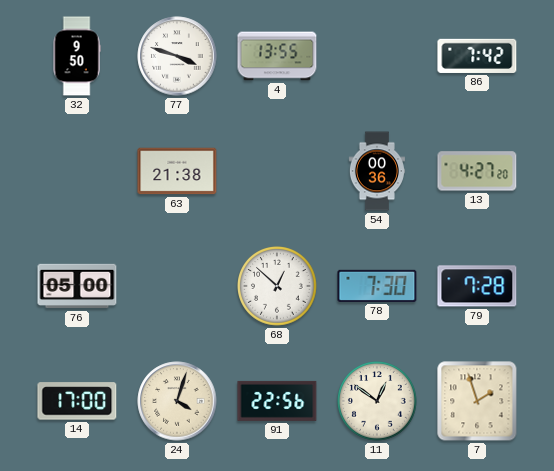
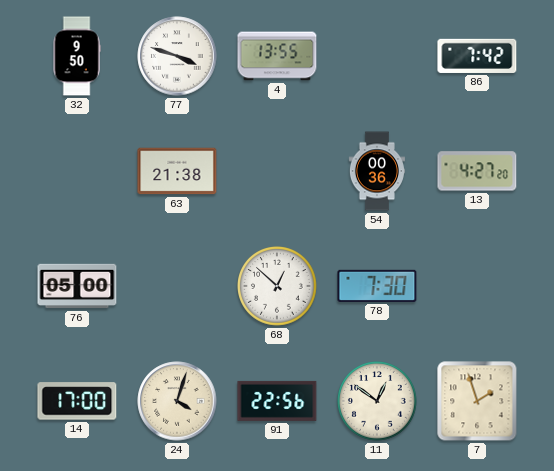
79: 7:28 -> none
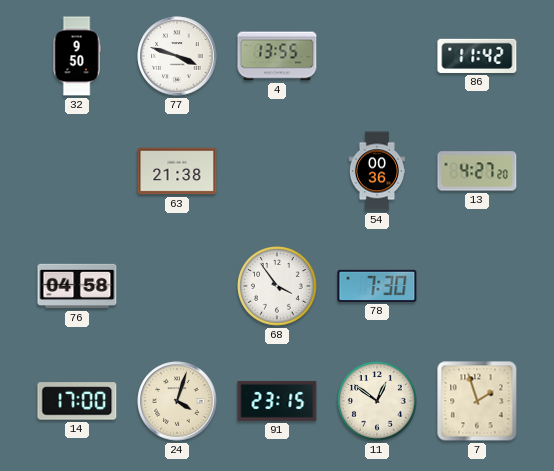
86: 7:42 -> 11:42
76: 05:00 -> 04:58
68: 12:52 -> 3:54
91: 22:56 -> 23:15
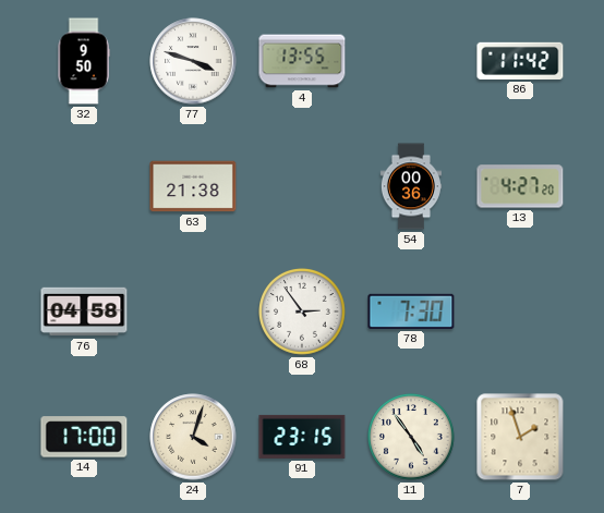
68: 3:54 -> 2:54
11: 12:51 -> 4:54
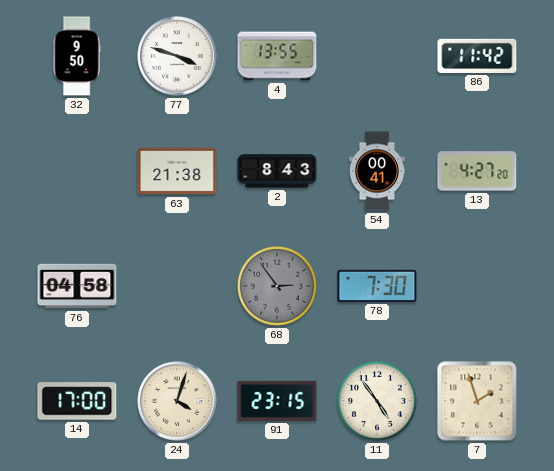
2: none -> 8:43
54: 00:36 -> 00:41
68 dial: white -> grey
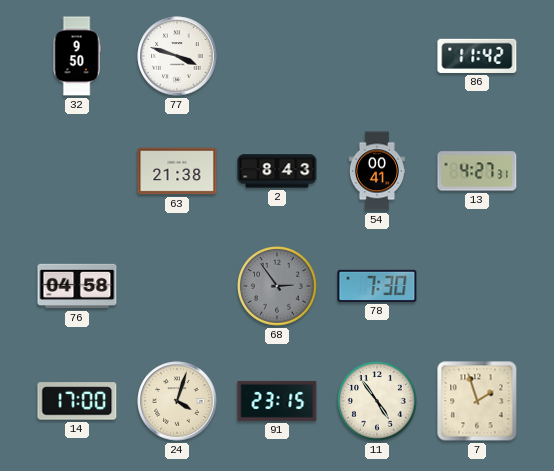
4: 13:55 -> none
13: 4:27:20 -> 4:27:31
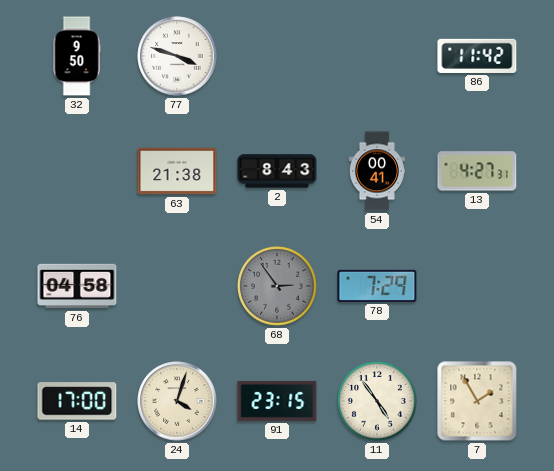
78: 7:30 -> 7:29
7: 1:57 -> 1:55
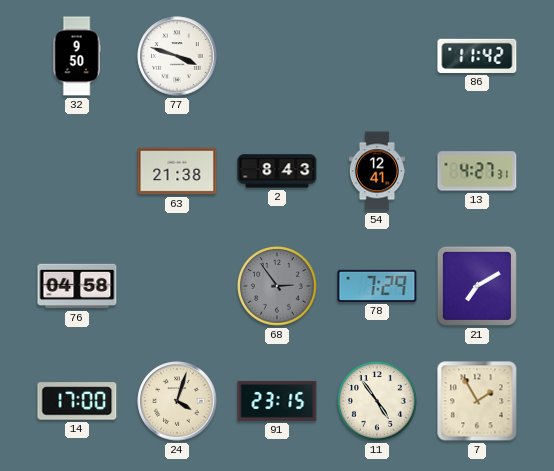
54: 00:41 -> 12:41
21: none -> 7:10
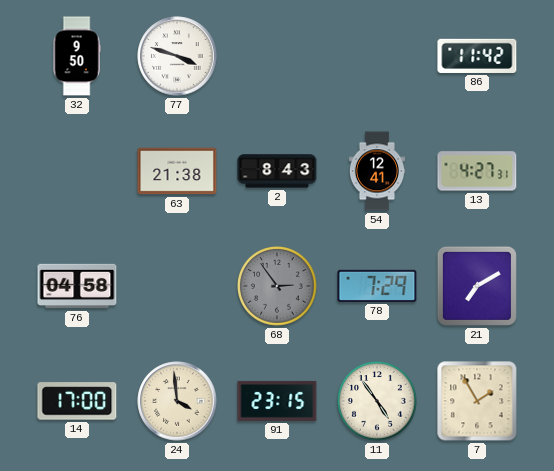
24: 4:03 -> 3:59
